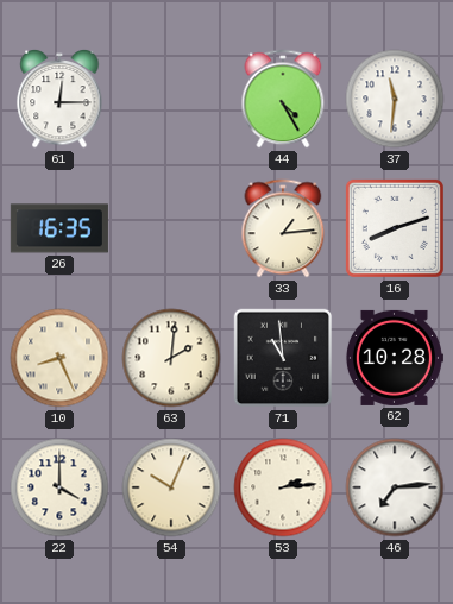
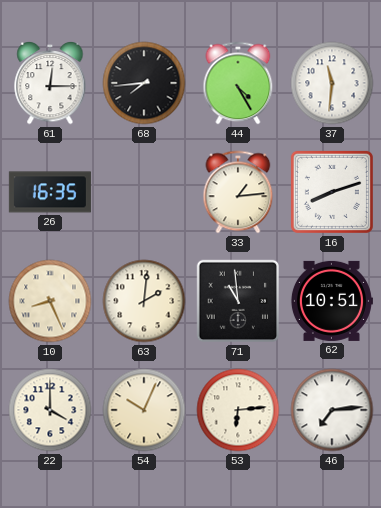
68: none -> 7:44
62: 10:28 -> 10:51
53: 2:14 -> 6:14
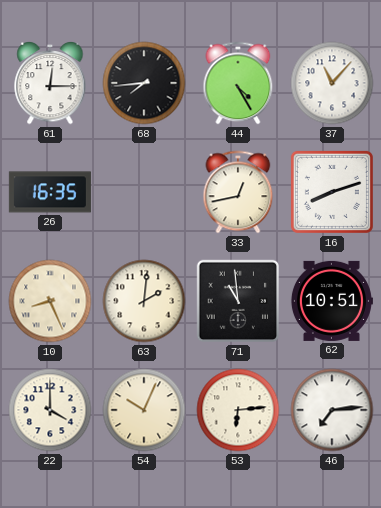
37: 11:31 -> 11:07
33: 1:14 -> 12:43
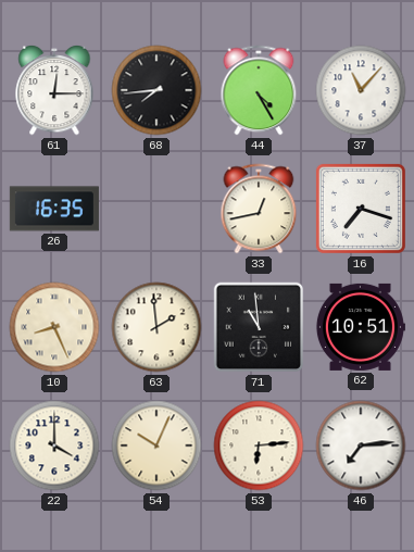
16: 8:12 -> 7:18
63: 2:01 -> 1:59
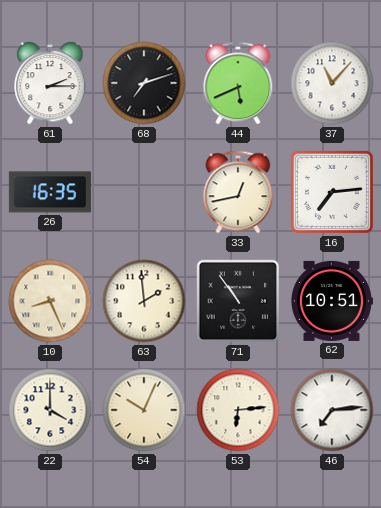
61: 12:15 -> 2:15
68: 7:44 -> 7:12
44: 4:25 -> 5:41
16: 7:18 -> 7:14
71: 10:59 -> 10:54
